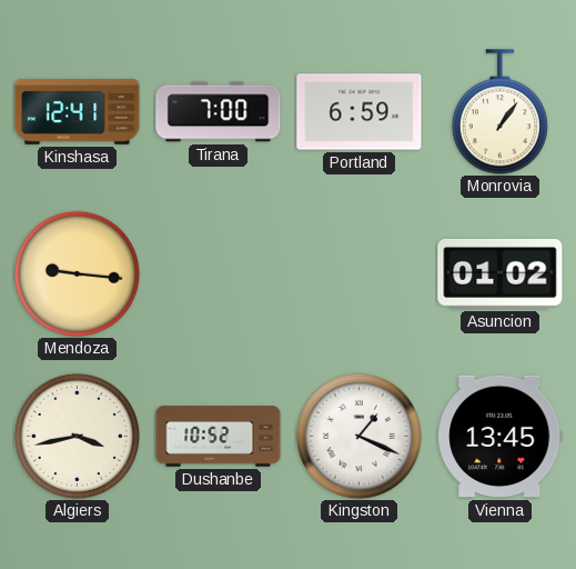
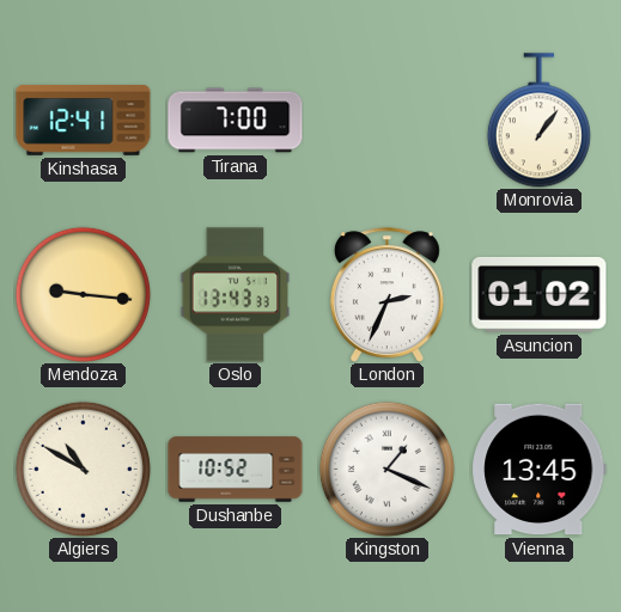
Portland: 6:59 -> none
Oslo: none -> 13:43
London: none -> 2:34
Algiers: 3:43 -> 10:50
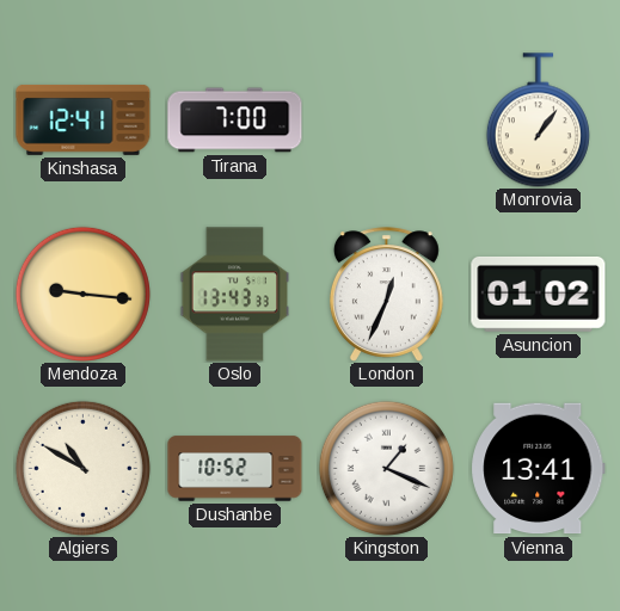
London: 2:34 -> 12:34
Vienna: 13:45 -> 13:41
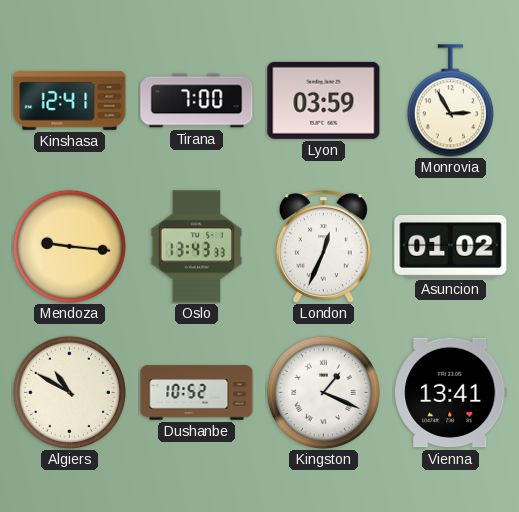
Lyon: none -> 03:59
Monrovia: 1:06 -> 2:55
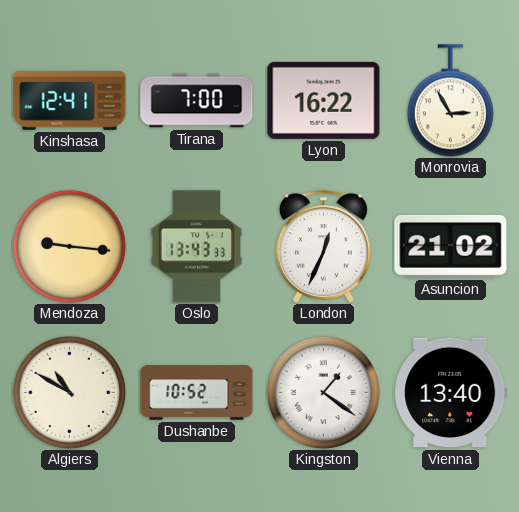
Lyon: 03:59 -> 16:22
Asuncion: 01:02 -> 21:02
Kingston: 1:19 -> 1:21
Vienna: 13:41 -> 13:40
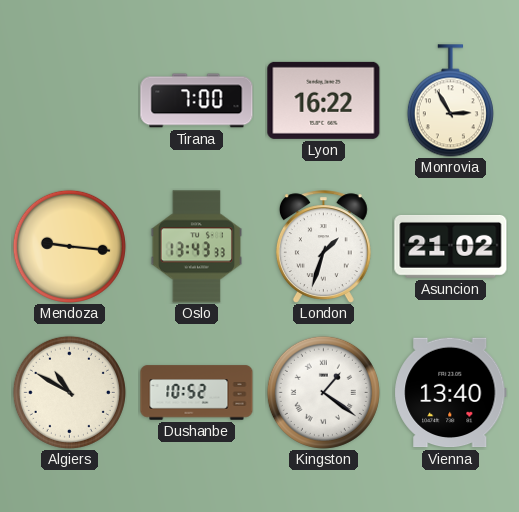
Kinshasa: 12:41 -> none
London: 12:34 -> 1:33
